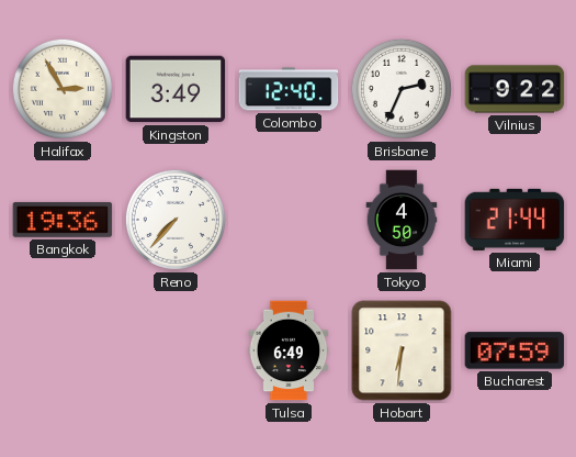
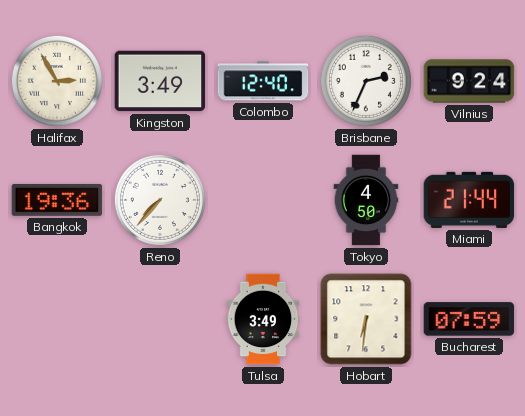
Vilnius: 9:22 -> 9:24
Tulsa: 6:49 -> 3:49
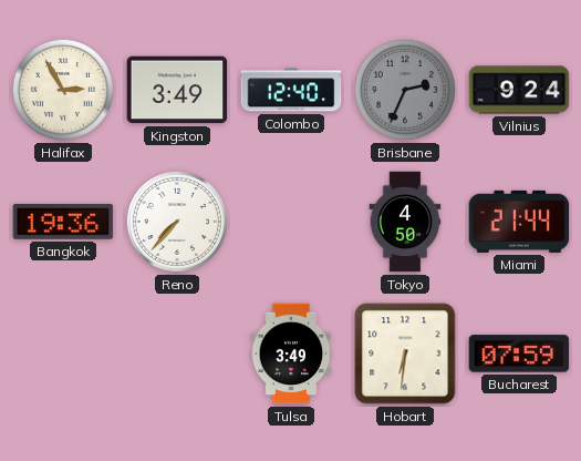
Brisbane dial: white -> grey
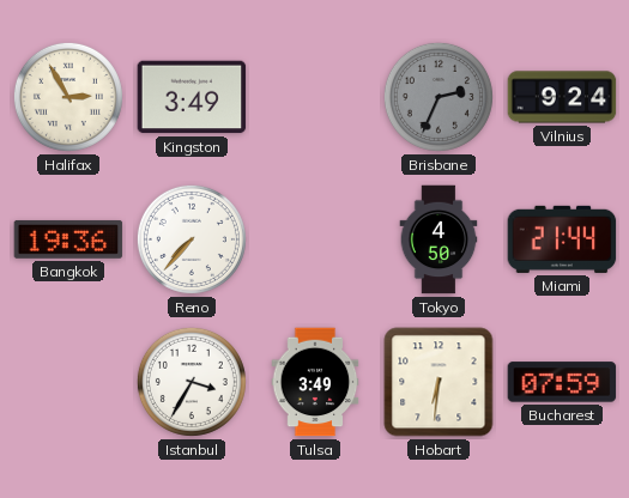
Colombo: 12:40 -> none
Istanbul: none -> 3:35
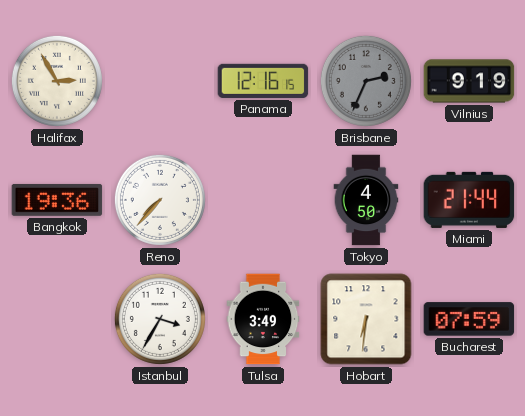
Kingston: 3:49 -> none
Panama: none -> 12:16
Vilnius: 9:24 -> 9:19
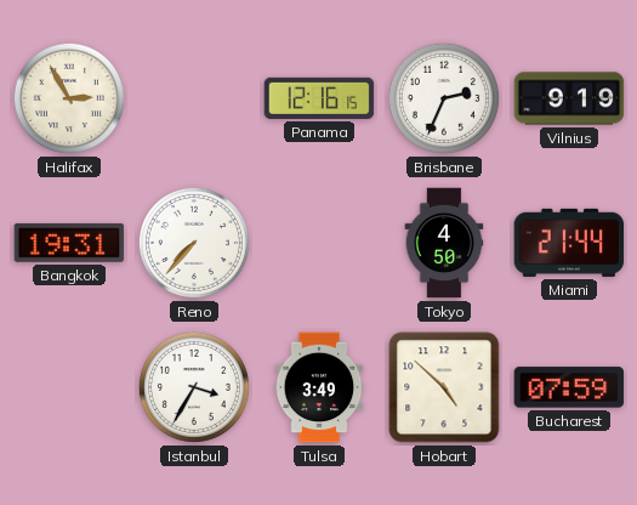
Brisbane dial: grey -> white
Bangkok: 19:36 -> 19:31
Hobart: 6:31 -> 4:52
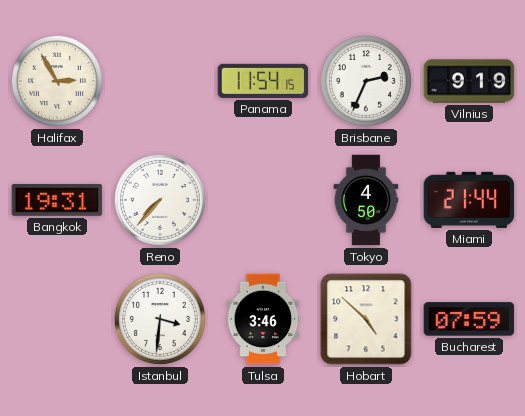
Panama: 12:16 -> 11:54
Istanbul: 3:35 -> 3:31
Tulsa: 3:49 -> 3:46
